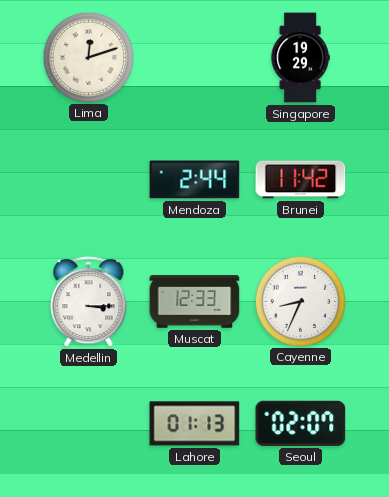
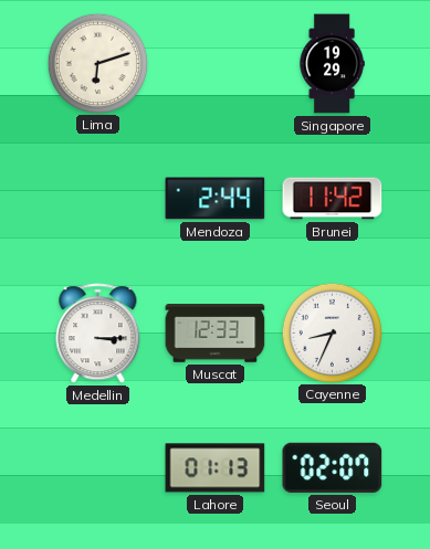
Lima: 12:12 -> 6:12
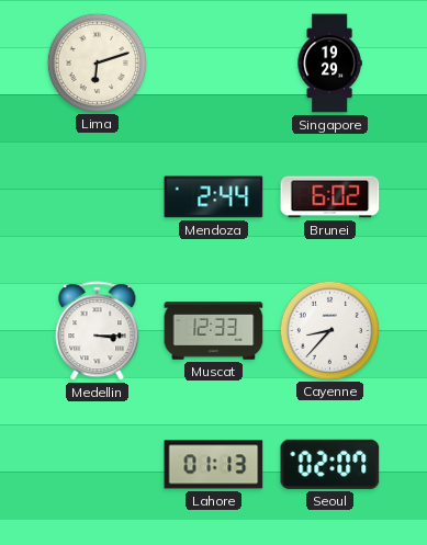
Brunei: 11:42 -> 6:02
Cayenne: 8:34 -> 8:37
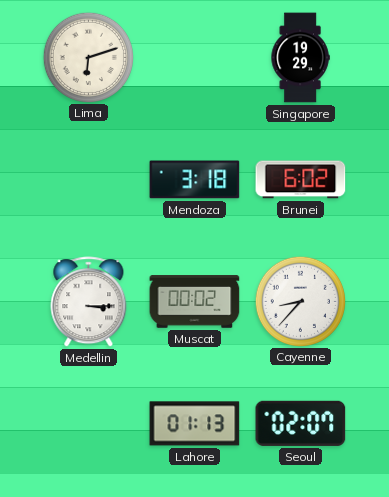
Mendoza: 2:44 -> 3:18
Muscat: 12:33 -> 00:02
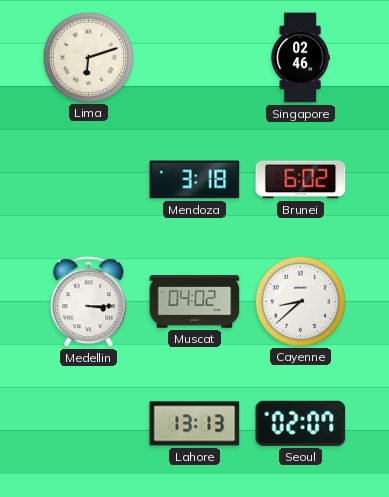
Singapore: 19:29 -> 02:46
Muscat: 00:02 -> 04:02
Cayenne: 8:37 -> 8:38
Lahore: 01:13 -> 13:13
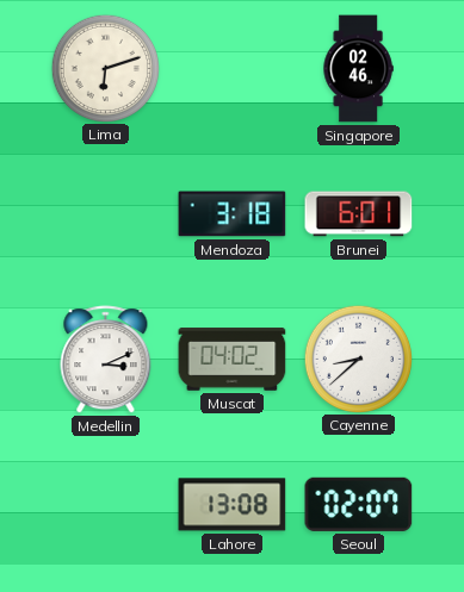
Brunei: 6:02 -> 6:01
Medellin: 3:15 -> 3:11
Lahore: 13:13 -> 13:08
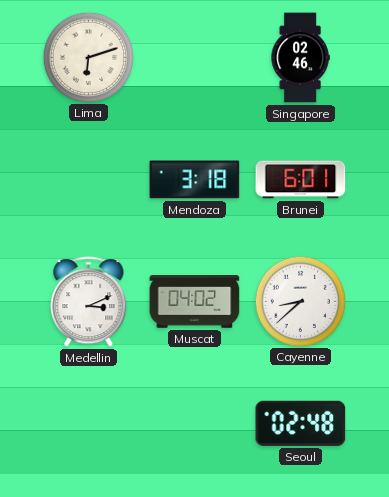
Lahore: 13:08 -> none
Seoul: 02:07 -> 02:48
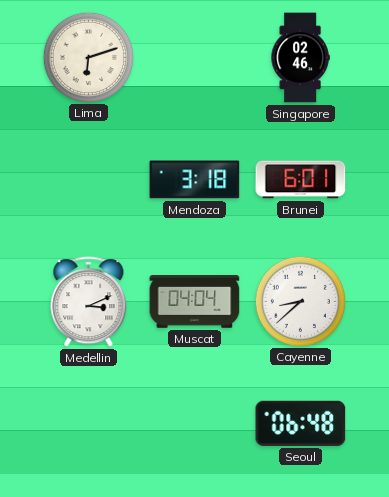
Muscat: 04:02 -> 04:04
Seoul: 02:48 -> 06:48
